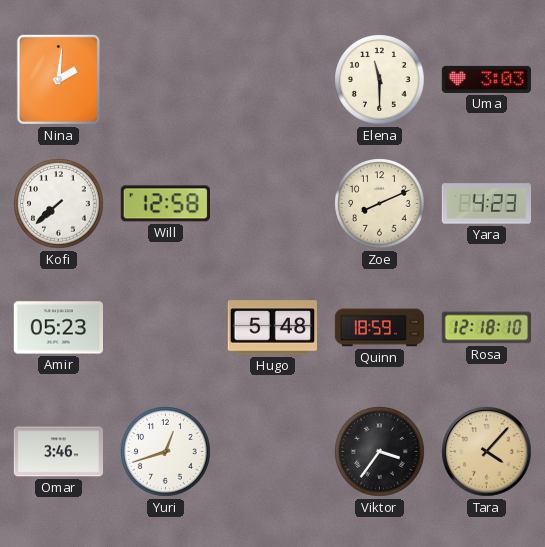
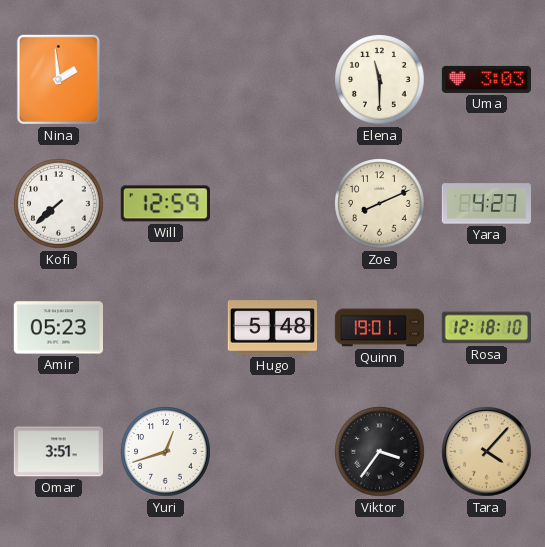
Nina: 2:01 -> 1:59
Will: 12:58 -> 12:59
Yara: 4:23 -> 4:27
Quinn: 18:59 -> 19:01
Omar: 3:46 -> 3:51
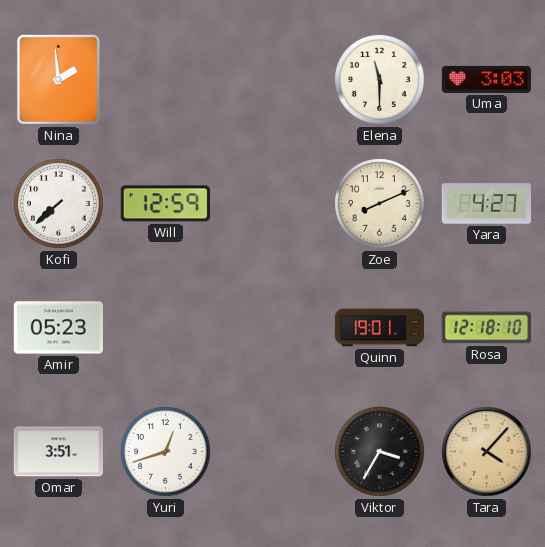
Hugo: 5:48 -> none
Viktor: 3:36 -> 3:35
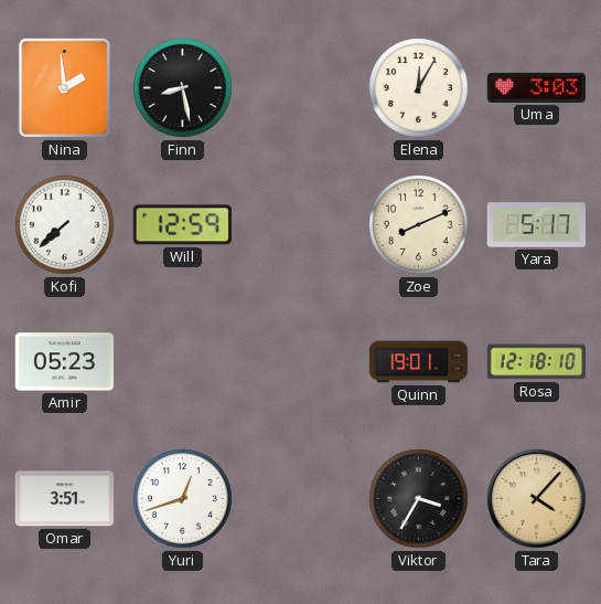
Finn: none -> 8:28
Elena: 11:30 -> 12:05
Yara: 4:27 -> 5:17
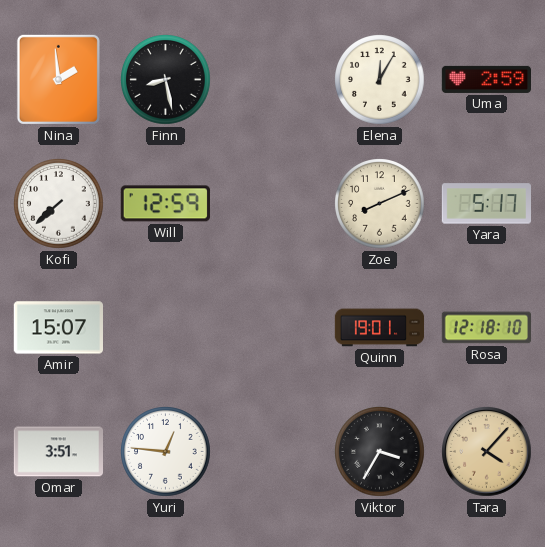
Uma: 3:03 -> 2:59
Amir: 05:23 -> 15:07
Yuri: 12:42 -> 12:46
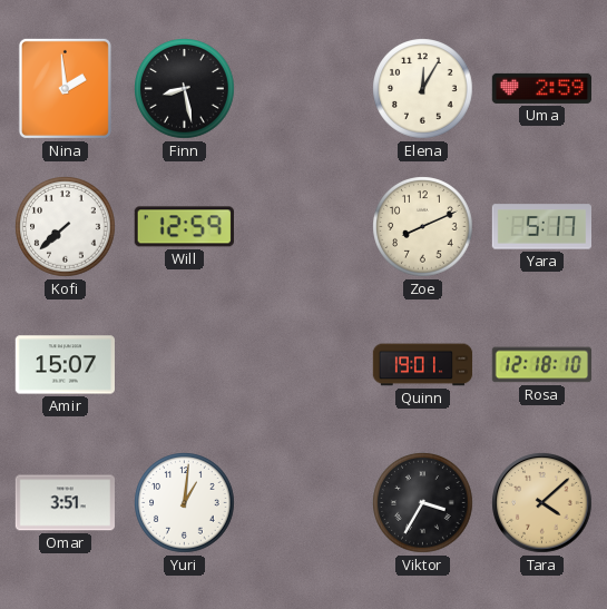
Yuri: 12:46 -> 1:01
Tara: 4:07 -> 4:08
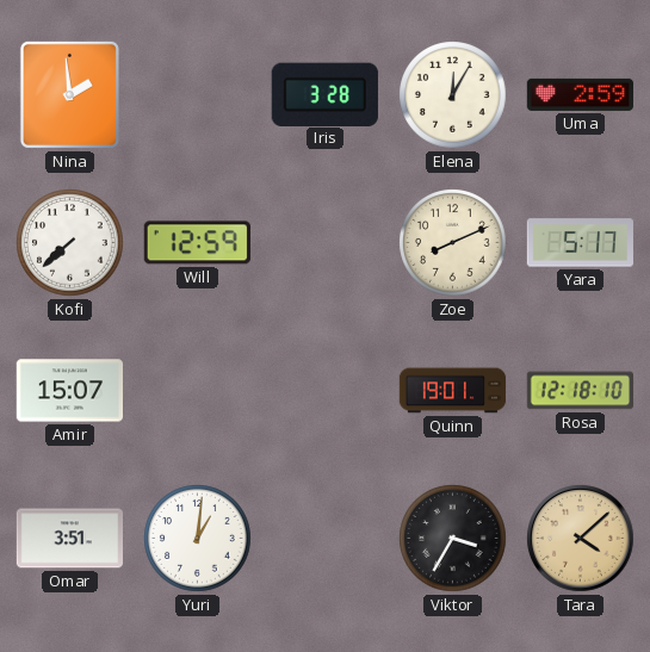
Finn: 8:28 -> none
Iris: none -> 3:28
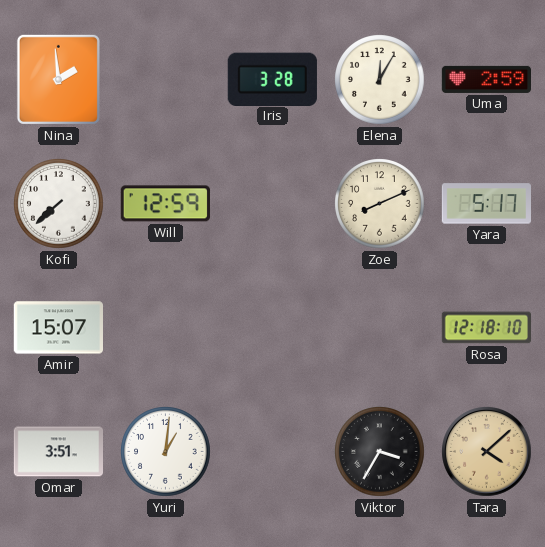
Quinn: 19:01 -> none
